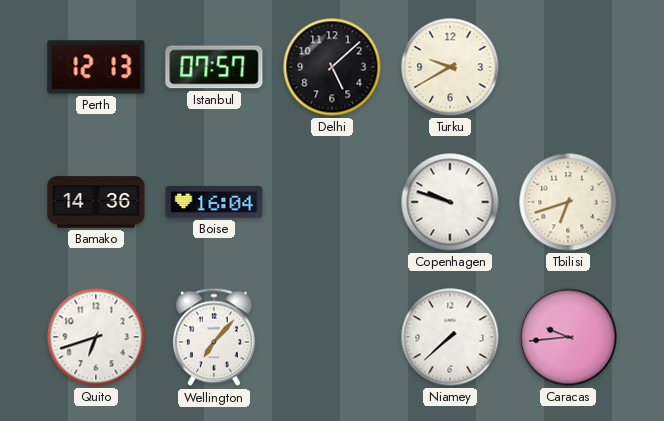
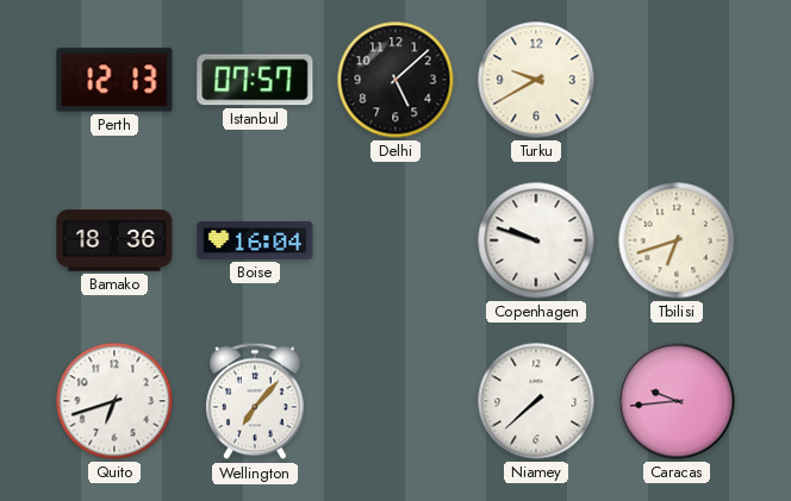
Bamako: 14:36 -> 18:36
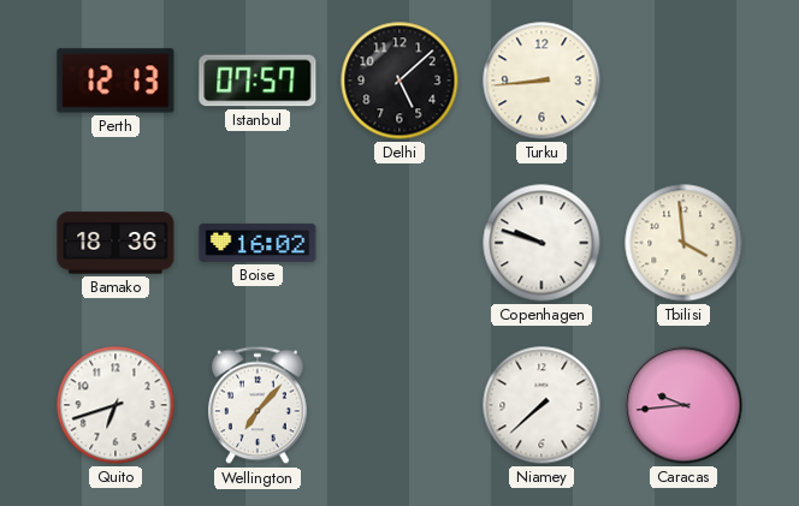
Turku: 9:40 -> 8:44
Boise: 16:04 -> 16:02
Tbilisi: 6:42 -> 3:59
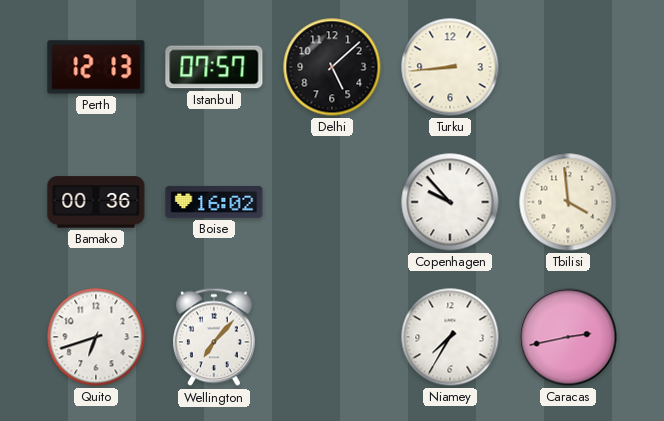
Bamako: 18:36 -> 00:36
Copenhagen: 9:48 -> 9:53
Niamey: 7:38 -> 7:35
Caracas: 9:44 -> 2:43
